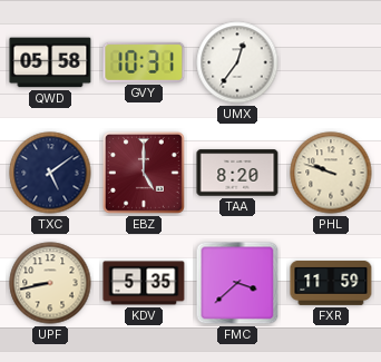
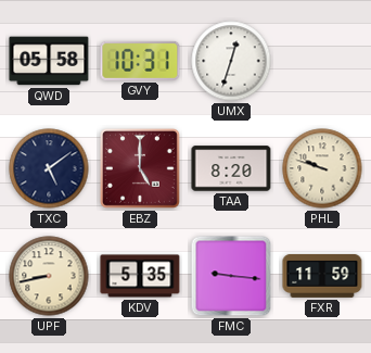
UMX: 12:36 -> 12:33
FMC: 3:38 -> 9:16
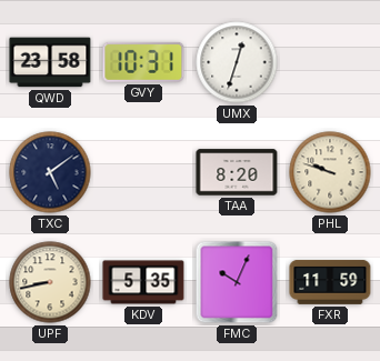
QWD: 05:58 -> 23:58
EBZ: 5:00 -> none
FMC: 9:16 -> 10:04
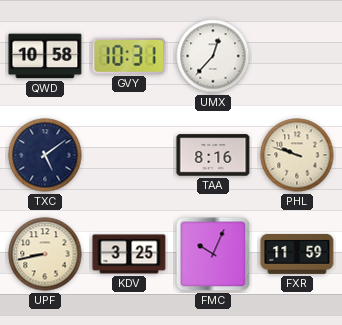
QWD: 23:58 -> 10:58
UMX: 12:33 -> 12:37
TAA: 8:20 -> 8:16
KDV: 5:35 -> 3:25
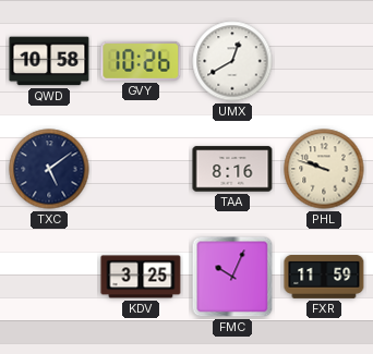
GVY: 10:31 -> 10:26
UMX: 12:37 -> 12:40
UPF: 8:43 -> none
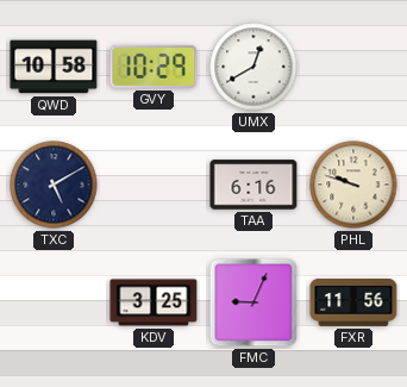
GVY: 10:26 -> 10:29
TXC: 5:09 -> 5:10
TAA: 8:16 -> 6:16
FMC: 10:04 -> 9:04
FXR: 11:59 -> 11:56
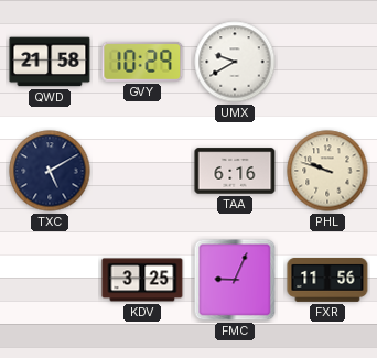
QWD: 10:58 -> 21:58
UMX: 12:40 -> 9:40
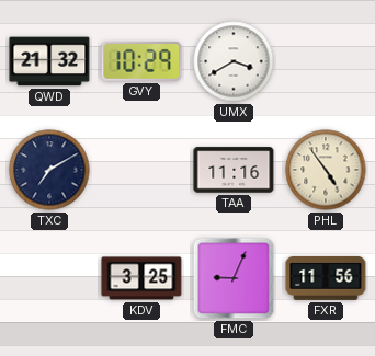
QWD: 21:58 -> 21:32
UMX: 9:40 -> 3:40
TXC: 5:10 -> 7:10
TAA: 6:16 -> 11:16
PHL: 9:48 -> 4:54
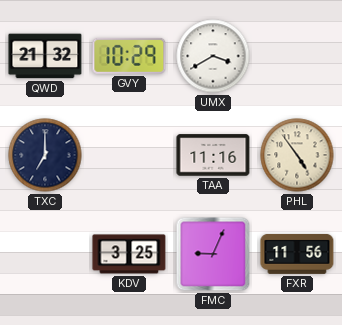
TXC: 7:10 -> 7:00
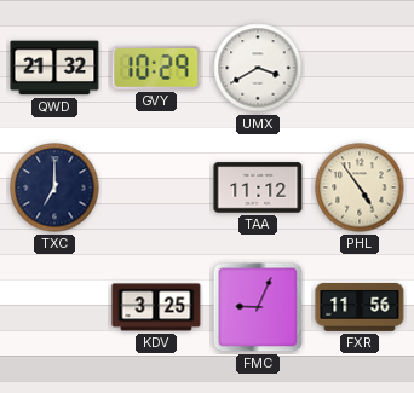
TAA: 11:16 -> 11:12
